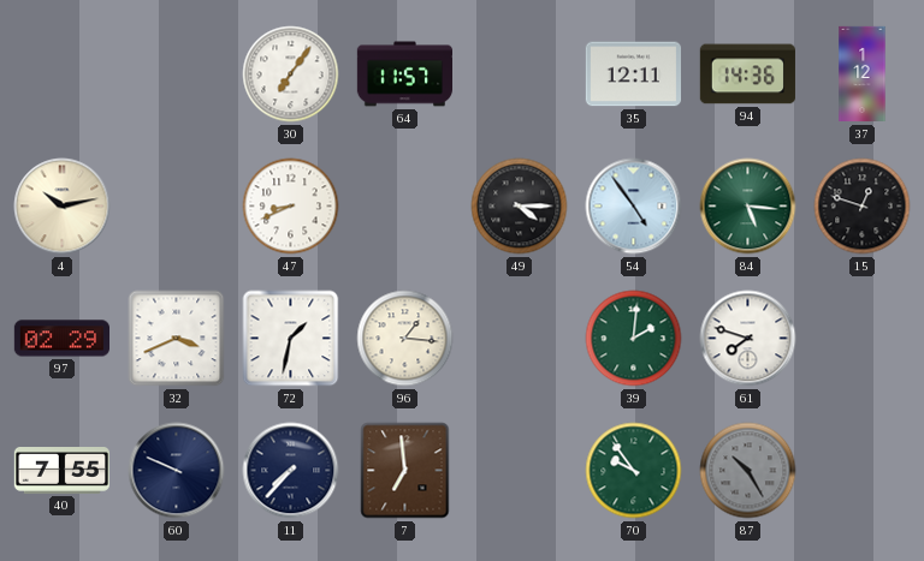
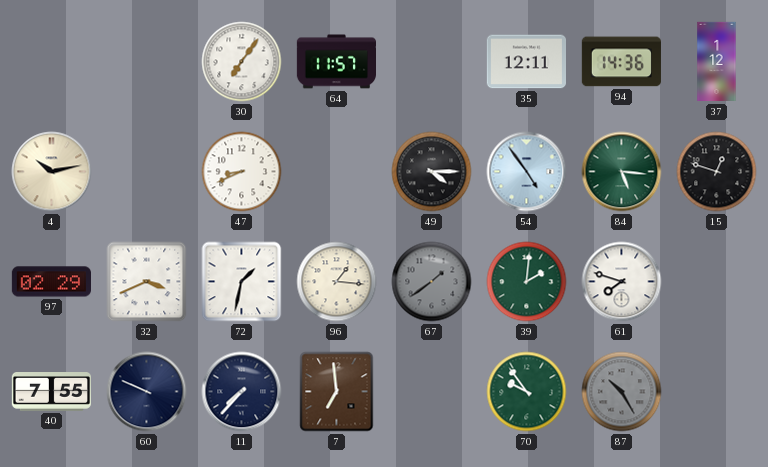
67: none -> 1:39
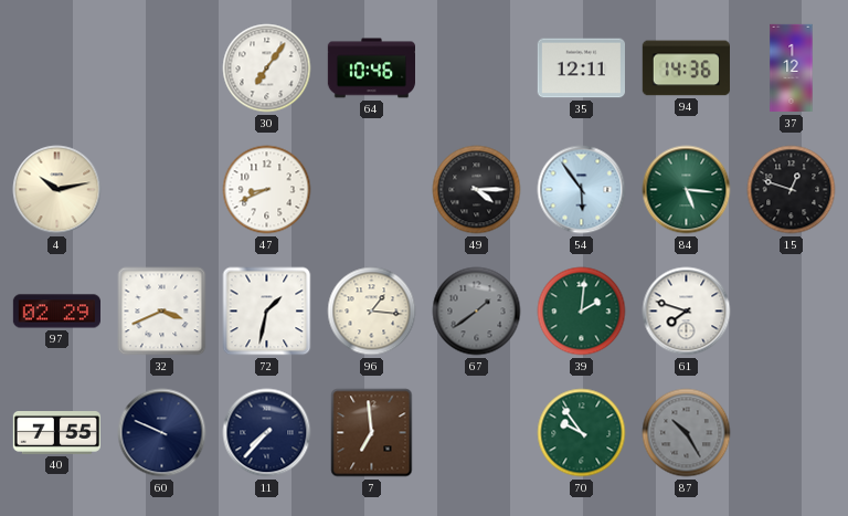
64: 11:57 -> 10:46
54: 4:54 -> 5:54
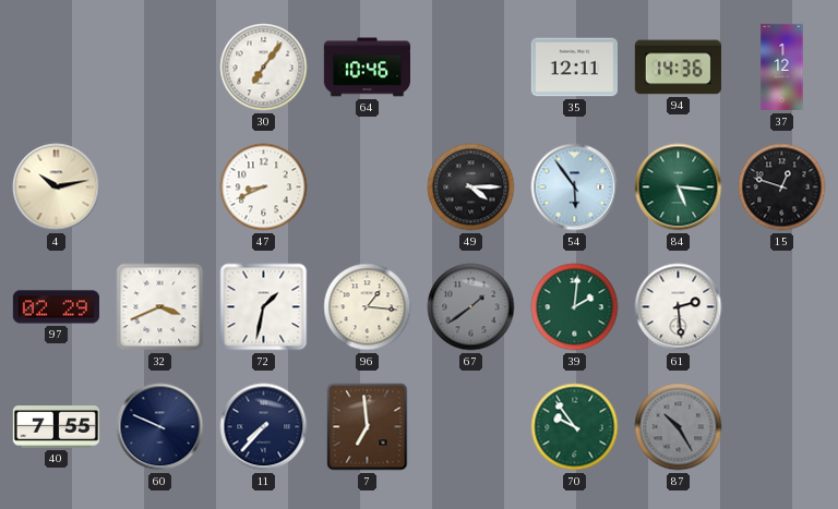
61: 7:48 -> 2:29
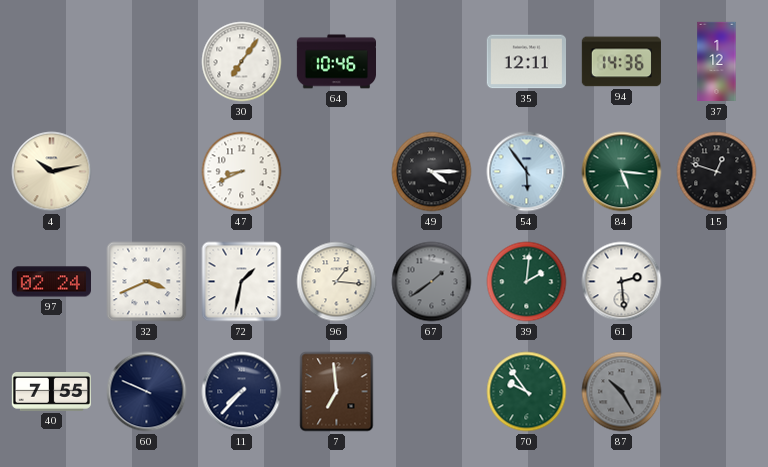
97: 02:29 -> 02:24
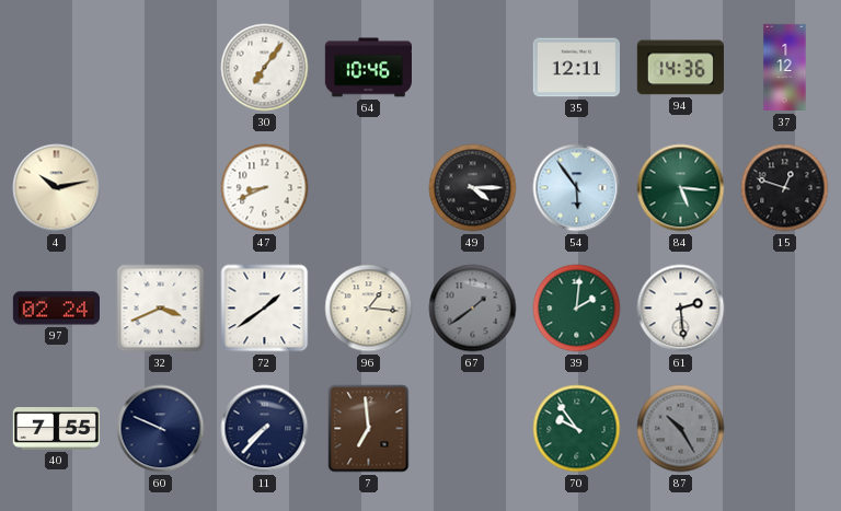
72: 1:32 -> 1:39
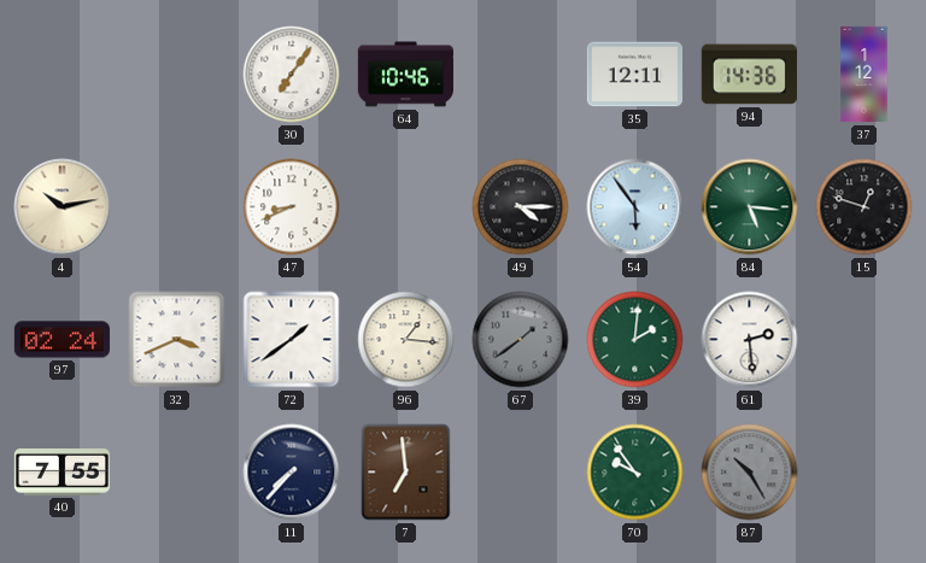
60: 9:49 -> none
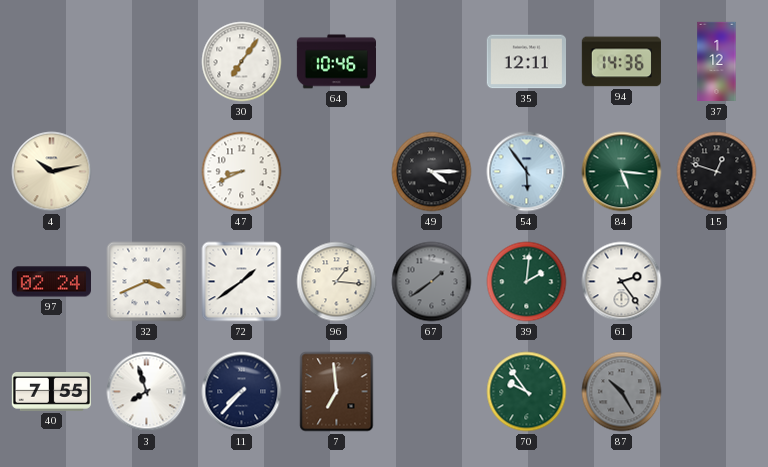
61: 2:29 -> 2:24
3: none -> 7:57
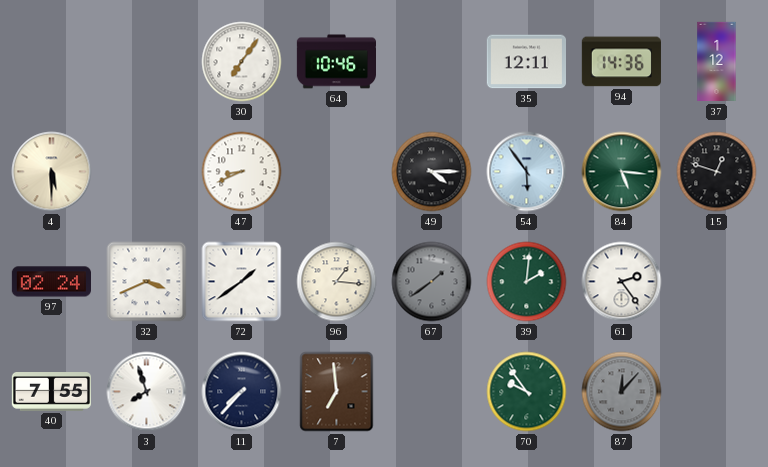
4: 10:13 -> 5:30
87: 10:25 -> 12:07
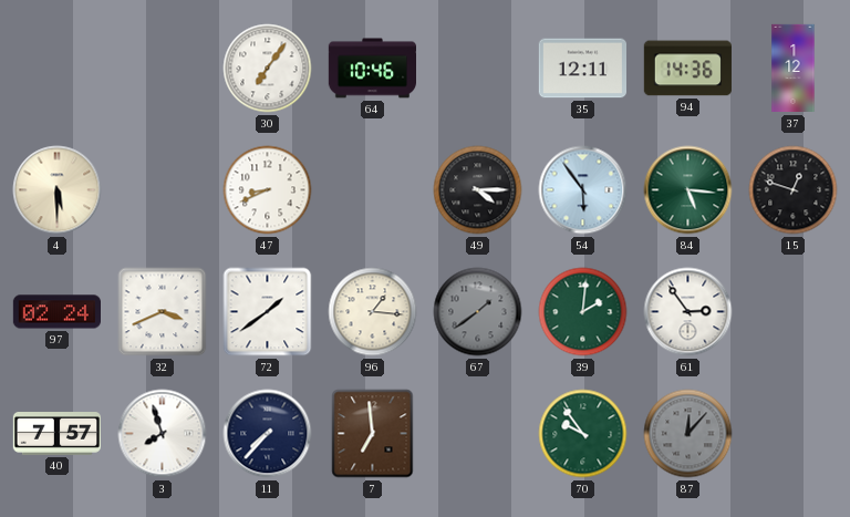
61: 2:24 -> 2:54
40: 7:55 -> 7:57
